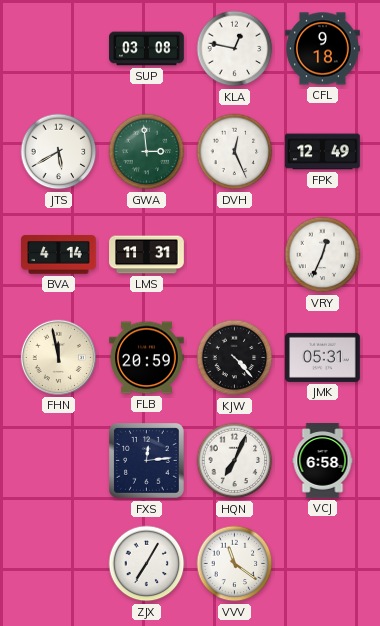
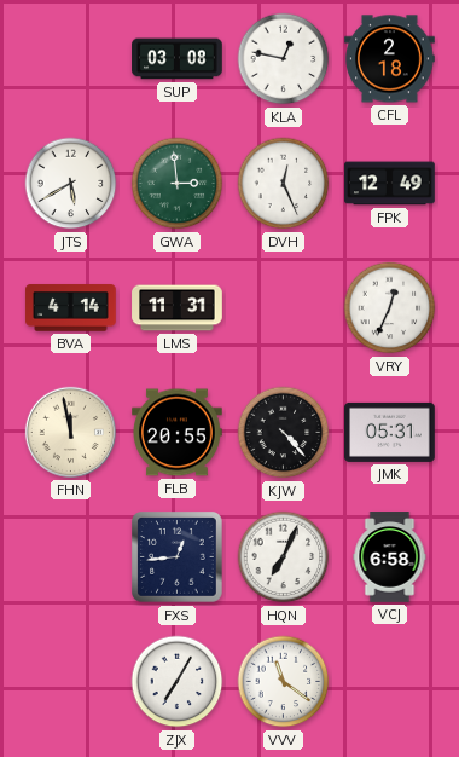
CFL: 9:18 -> 2:18
FLB: 20:59 -> 20:55
FXS: 12:14 -> 12:44
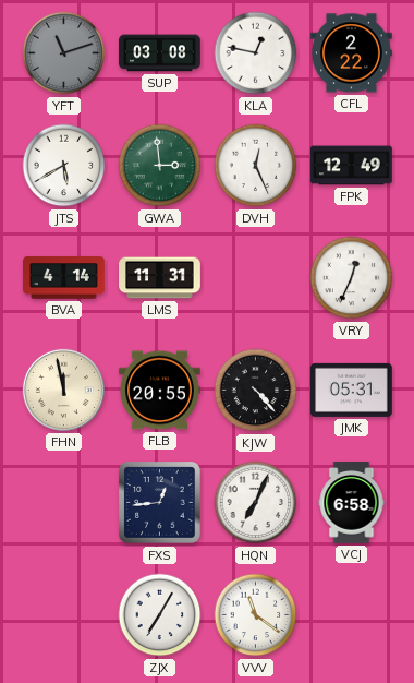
YFT: none -> 11:12
CFL: 2:18 -> 2:22
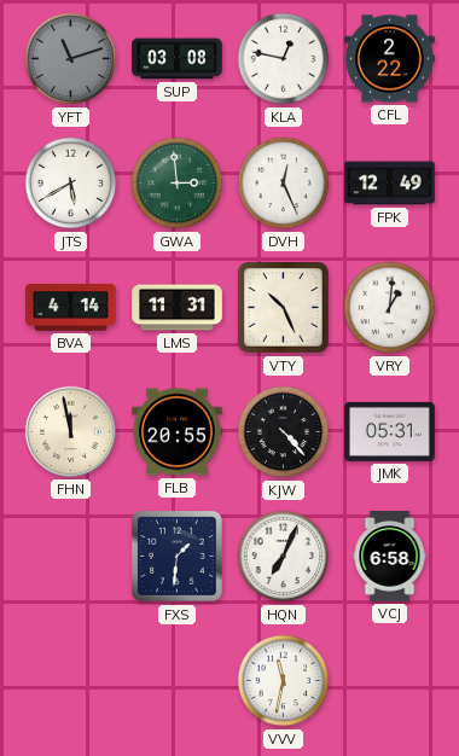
VTY: none -> 10:26
VRY: 12:34 -> 1:01
FXS: 12:44 -> 1:31
ZJX: 7:05 -> none
VVV: 11:21 -> 11:32
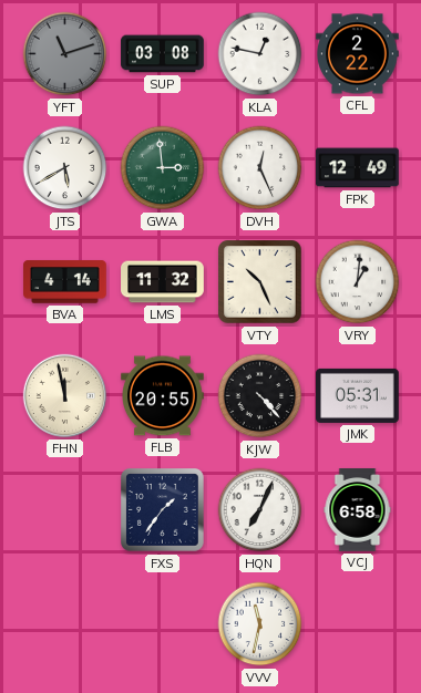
LMS: 11:31 -> 11:32
FXS: 1:31 -> 1:36
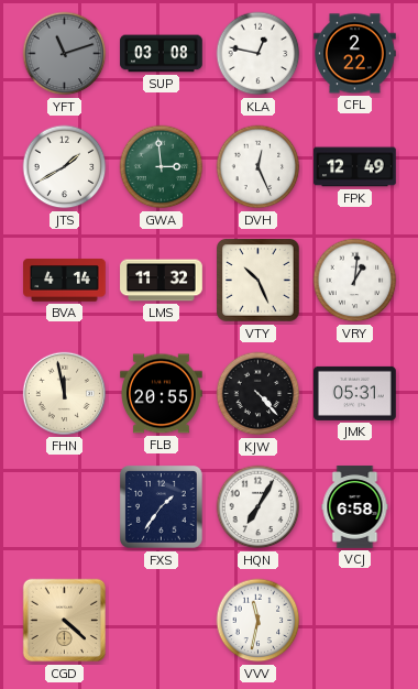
JTS: 5:40 -> 1:40
HQN: 7:04 -> 7:05
CGD: none -> 4:22
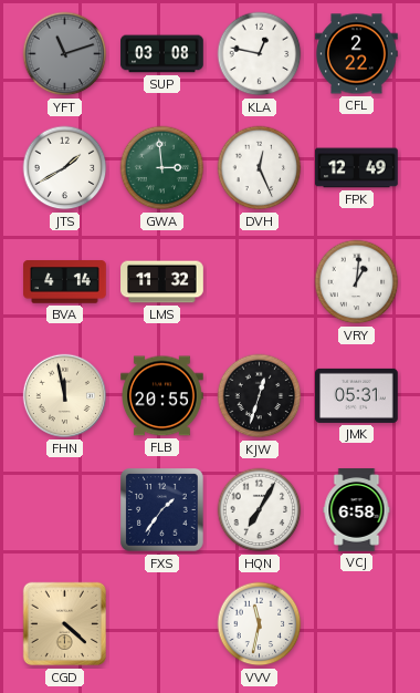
VTY: 10:26 -> none
KJW: 4:23 -> 12:33
